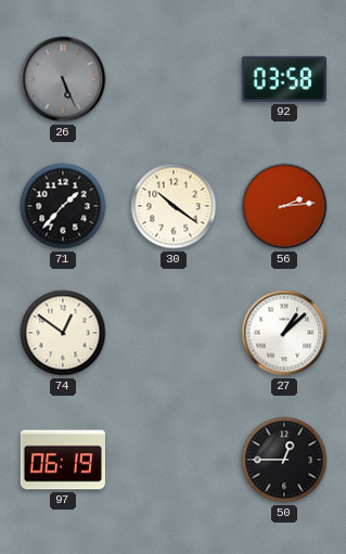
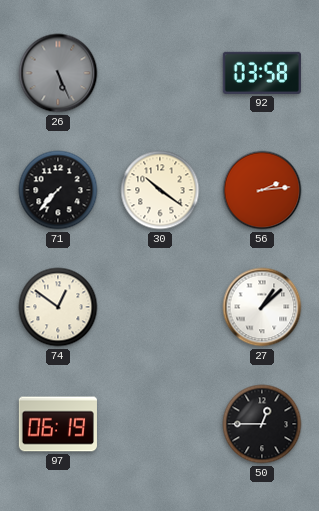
71: 1:37 -> 7:37
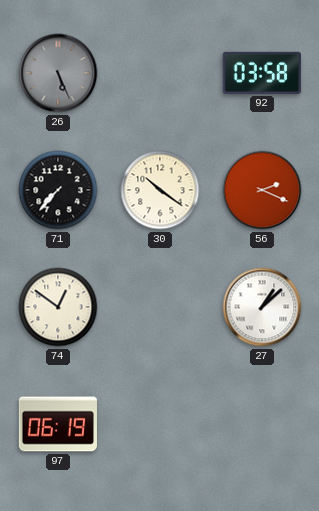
56: 2:14 -> 2:19
50: 12:45 -> none
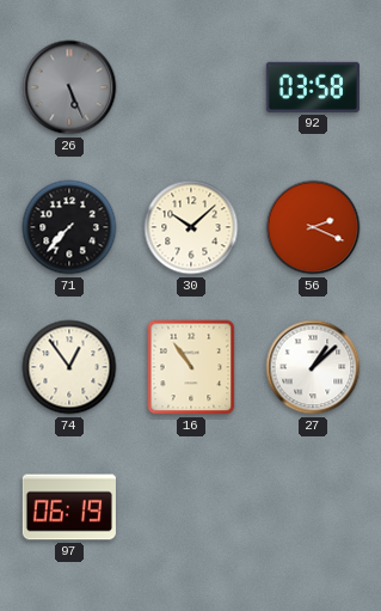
30: 10:21 -> 10:08
74: 12:51 -> 12:54
16: none -> 10:54
